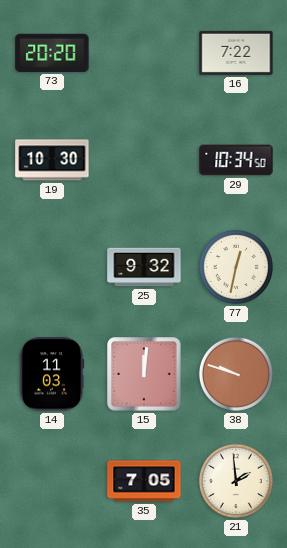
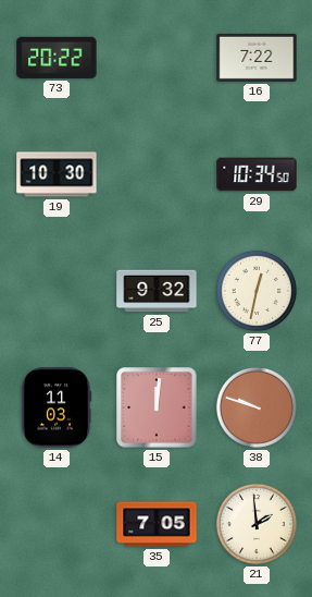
73: 20:20 -> 20:22
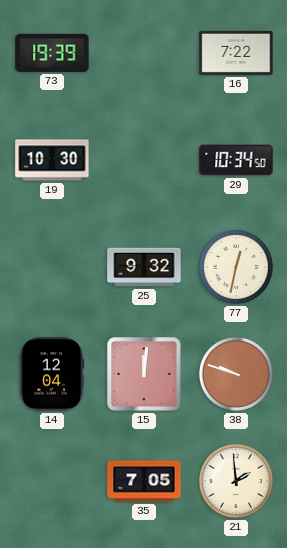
73: 20:22 -> 19:39
14: 11:03 -> 12:04
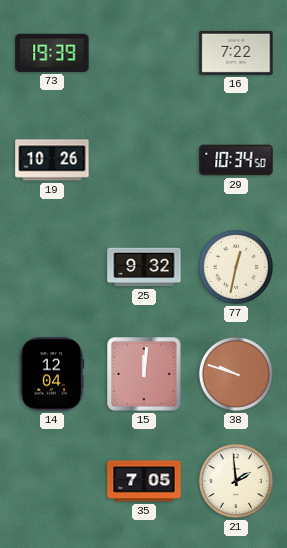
19: 10:30 -> 10:26
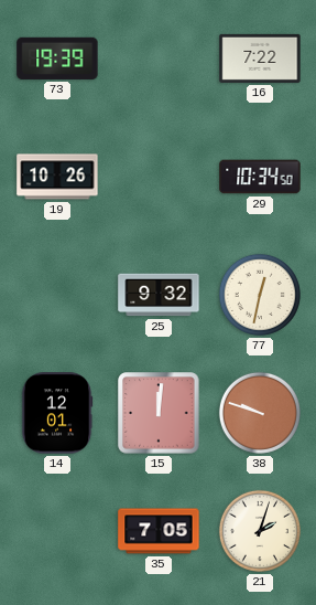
14: 12:04 -> 12:01
21: 1:59 -> 2:03
